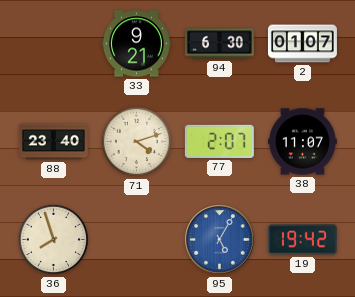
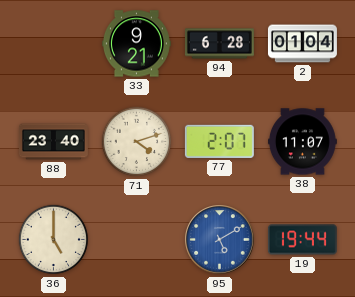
94: 6:30 -> 6:28
2: 01:07 -> 01:04
36: 7:57 -> 5:00
95: 5:05 -> 5:10
19: 19:42 -> 19:44
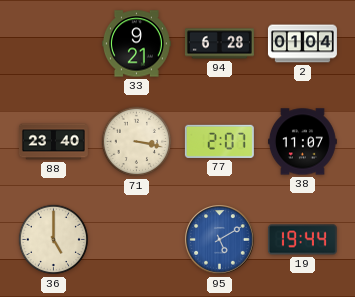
71: 4:12 -> 3:17
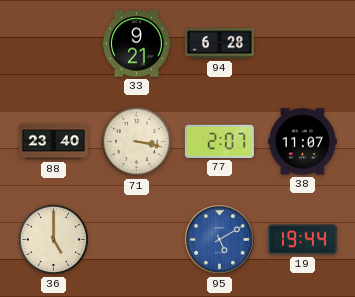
2: 01:04 -> none
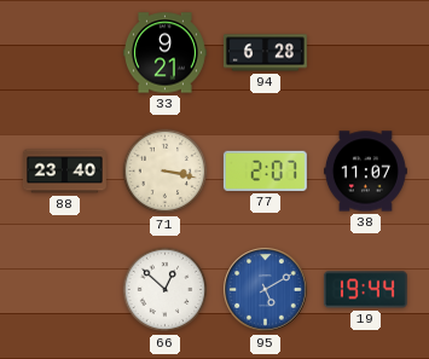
36: 5:00 -> none
66: none -> 12:52
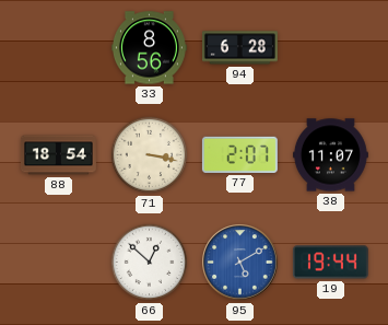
33: 9:21 -> 8:56
88: 23:40 -> 18:54
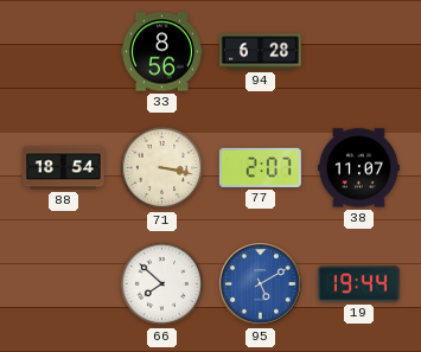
66: 12:52 -> 7:52
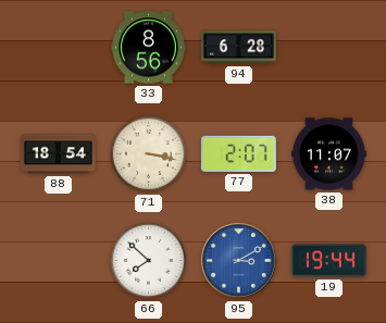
95: 5:10 -> 3:10
